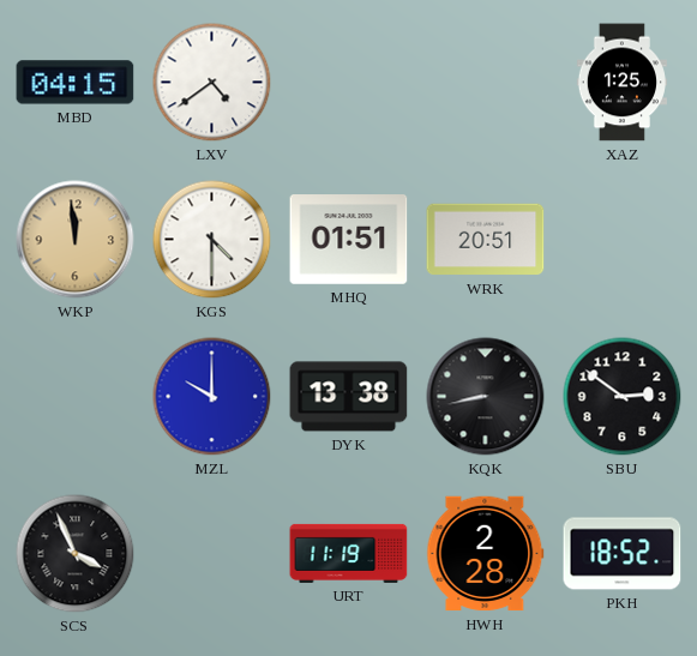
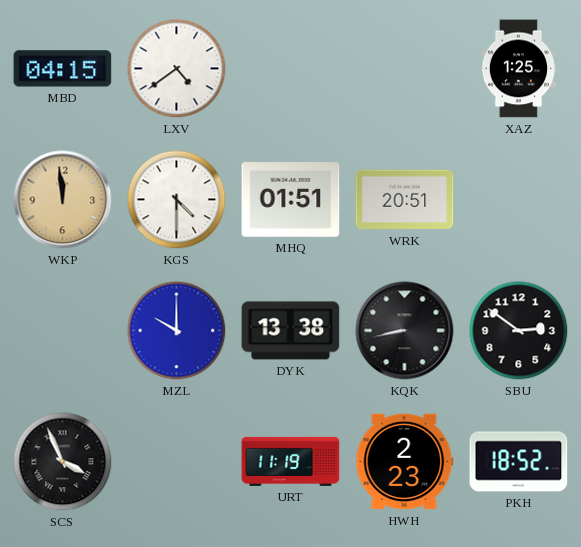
HWH: 2:28 -> 2:23
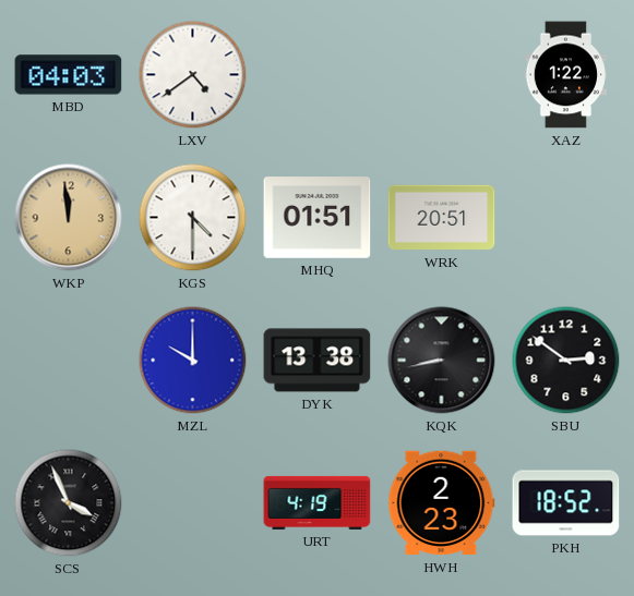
MBD: 04:15 -> 04:03
XAZ: 1:25 -> 1:22
URT: 11:19 -> 4:19
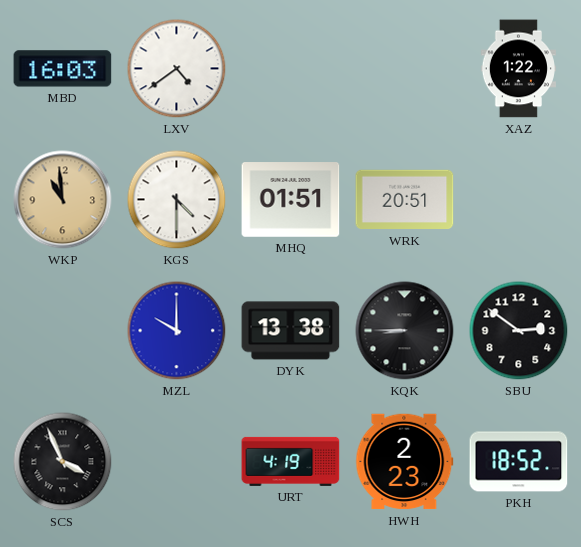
MBD: 04:03 -> 16:03
WKP: 11:59 -> 10:59
KQK: 8:43 -> 8:45
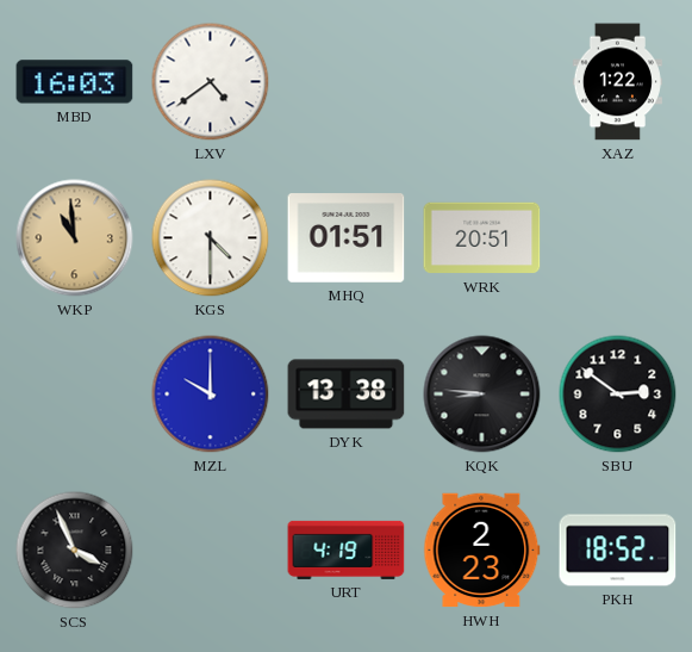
KQK: 8:45 -> 8:46
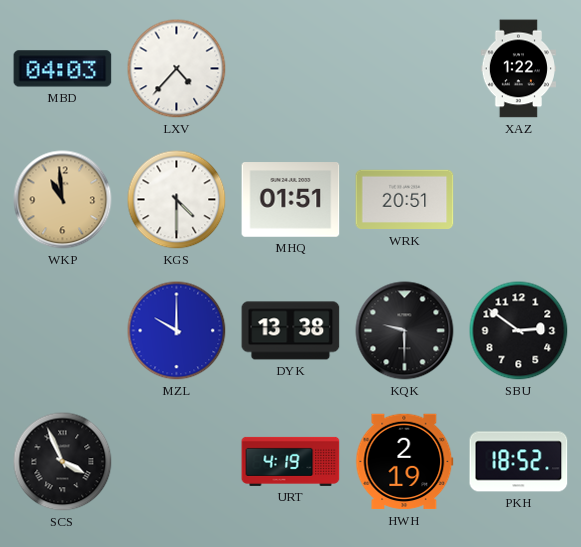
MBD: 16:03 -> 04:03
LXV: 4:39 -> 4:37
KQK: 8:46 -> 9:30
HWH: 2:23 -> 2:19
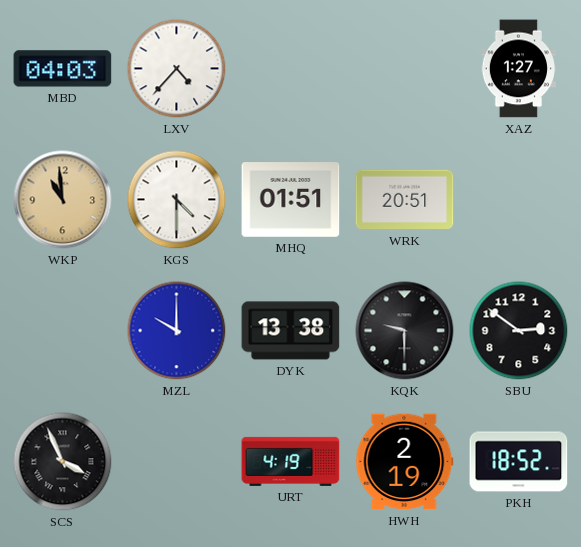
XAZ: 1:22 -> 1:27
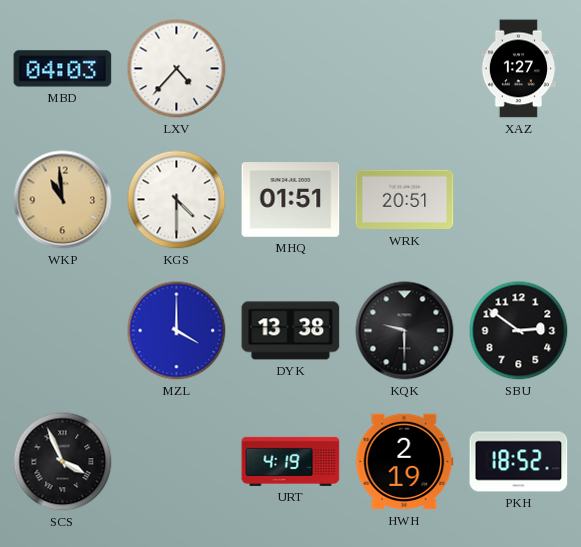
MZL: 10:00 -> 4:00
